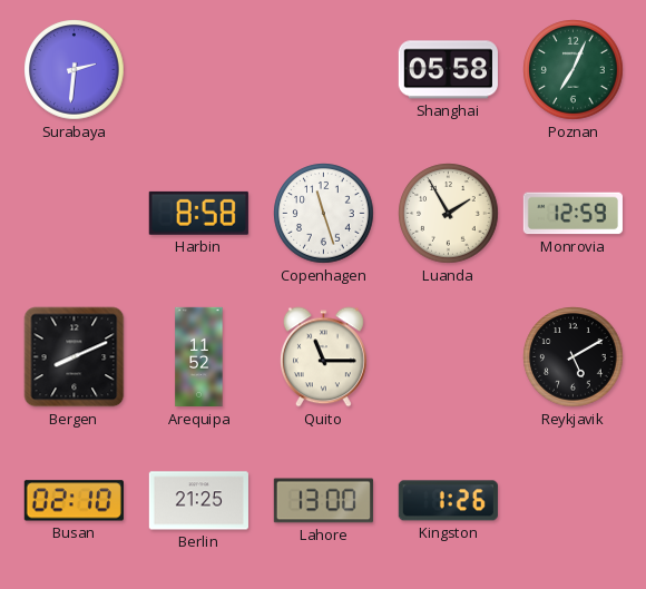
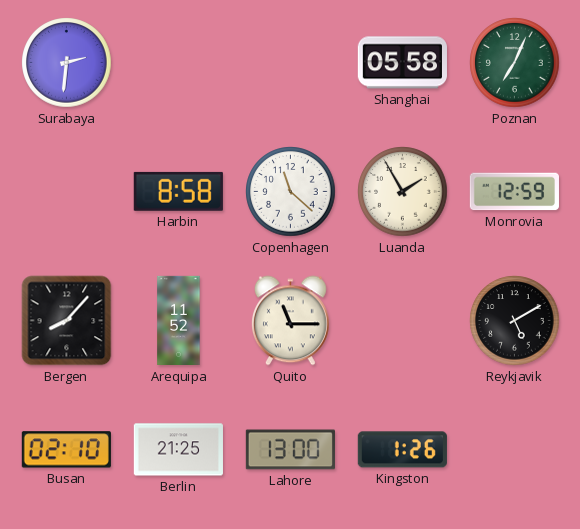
Copenhagen: 11:27 -> 11:22
Bergen: 8:11 -> 8:07
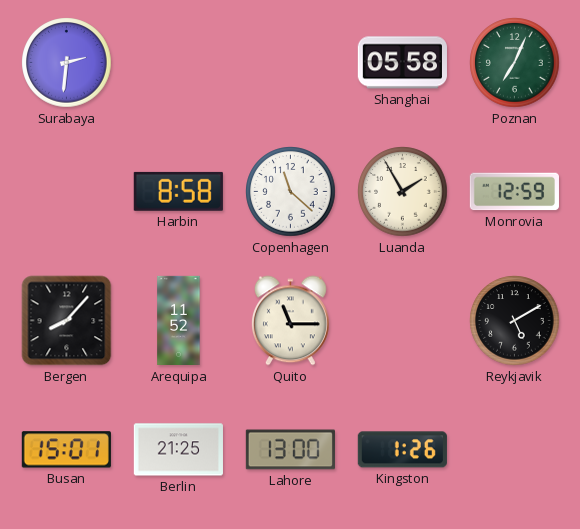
Busan: 02:10 -> 15:01
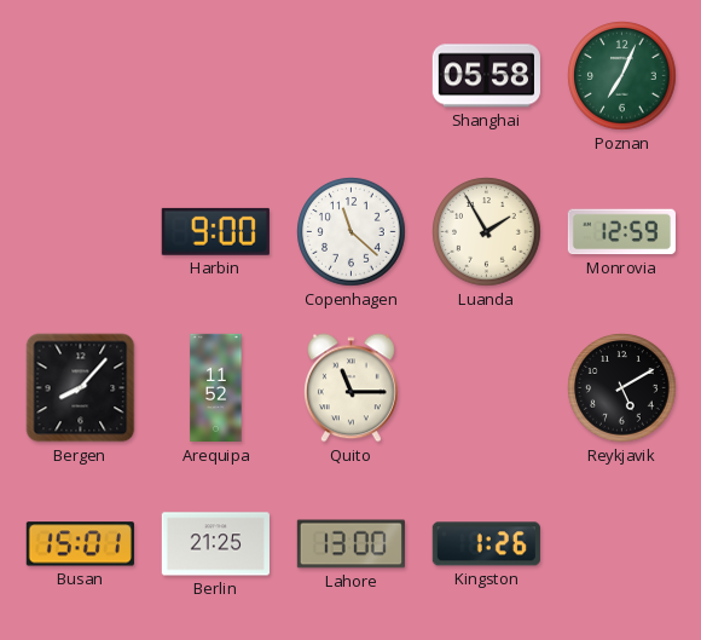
Surabaya: 2:31 -> none
Harbin: 8:58 -> 9:00
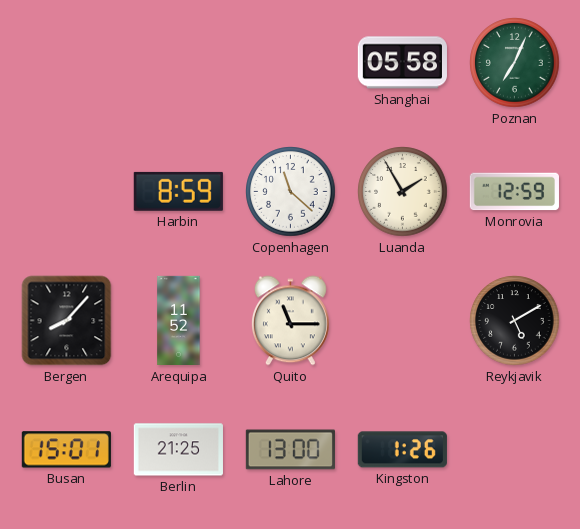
Harbin: 9:00 -> 8:59
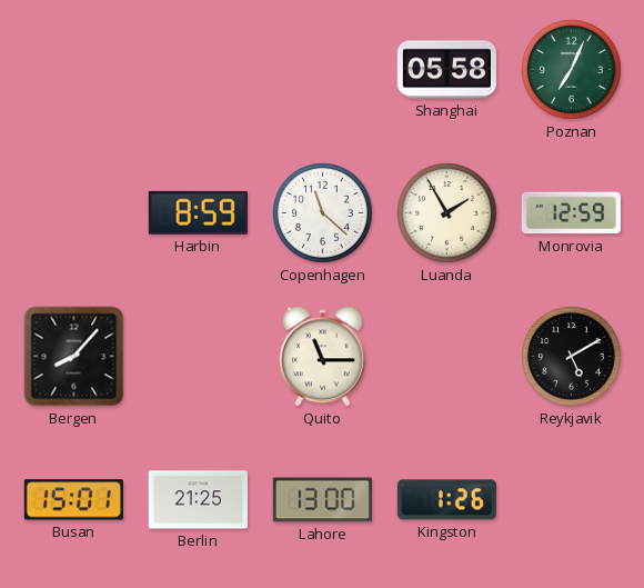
Arequipa: 11:52 -> none
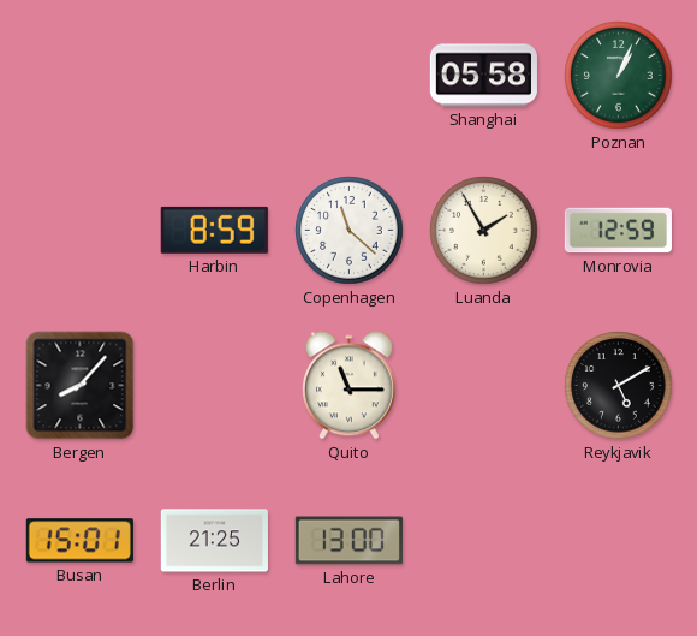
Poznan: 7:04 -> 1:04
Kingston: 1:26 -> none
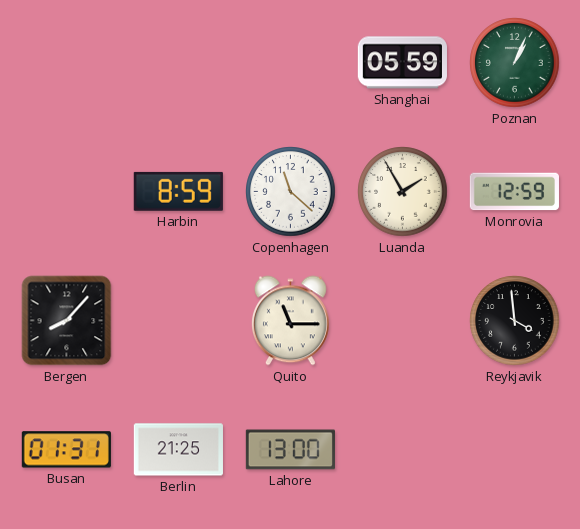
Shanghai: 05:58 -> 05:59
Reykjavik: 5:10 -> 3:59
Busan: 15:01 -> 01:31
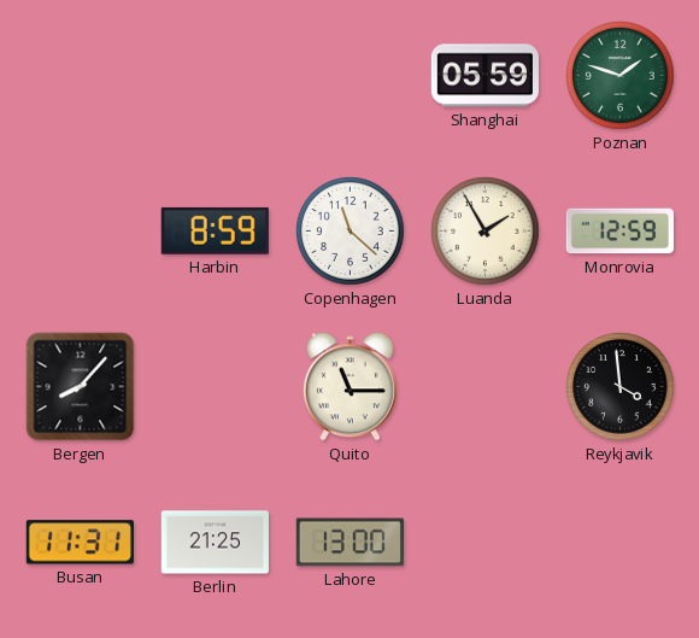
Poznan: 1:04 -> 1:48
Busan: 01:31 -> 11:31
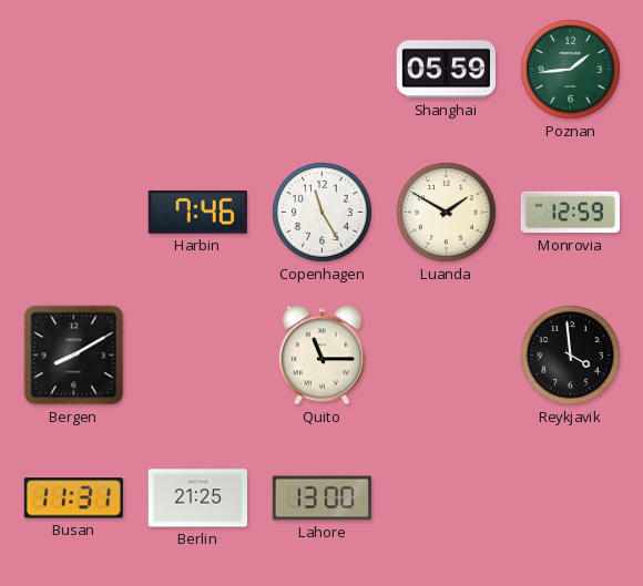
Poznan: 1:48 -> 1:44
Harbin: 8:59 -> 7:46
Copenhagen: 11:22 -> 11:25
Luanda: 1:55 -> 1:50
Bergen: 8:07 -> 8:10
